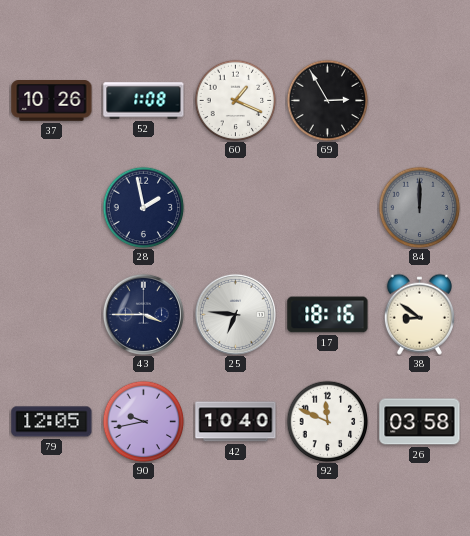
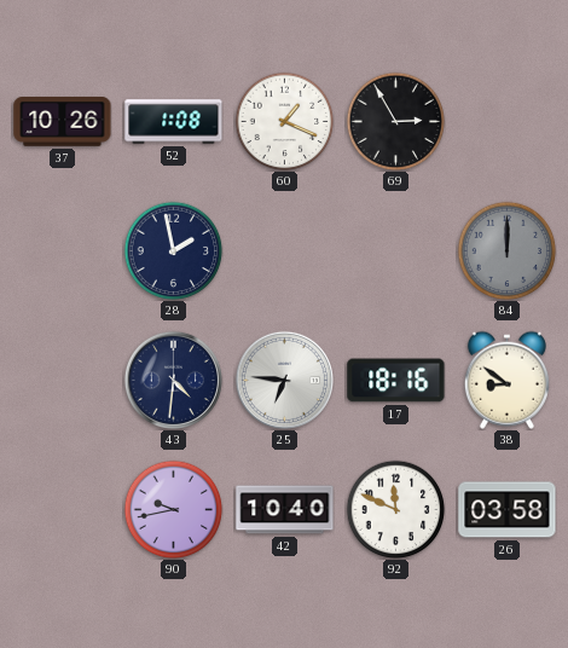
43: 3:45 -> 4:31
79: 12:05 -> none
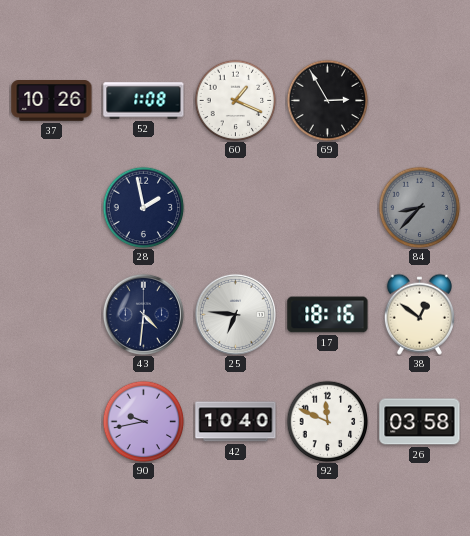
84: 12:00 -> 8:37
38: 8:51 -> 12:51
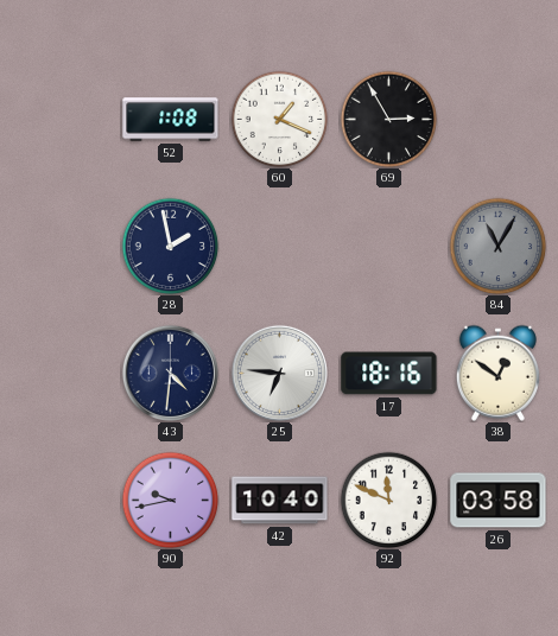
37: 10:26 -> none
84: 8:37 -> 11:05
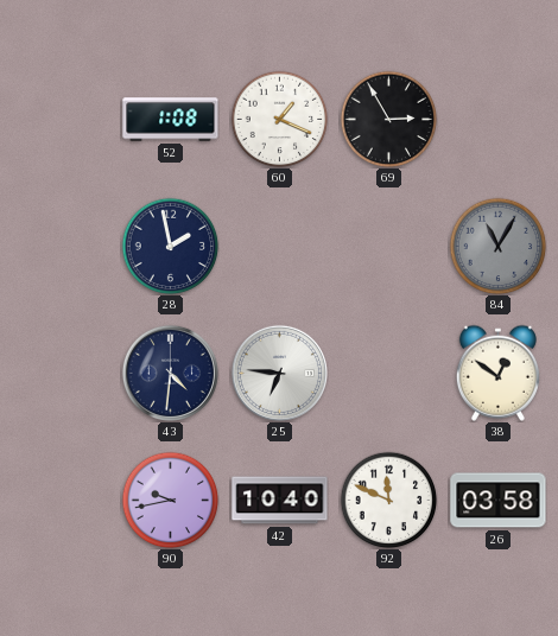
17: 18:16 -> none
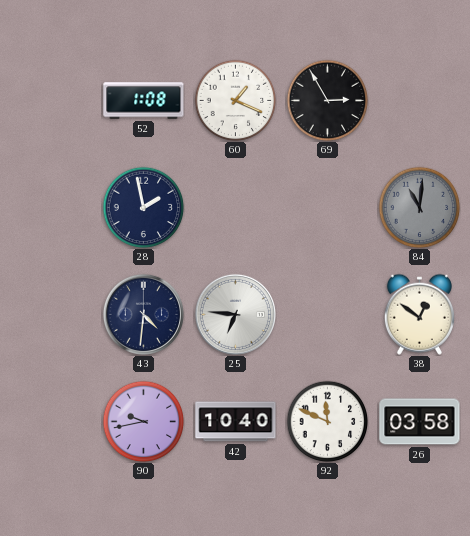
84: 11:05 -> 11:01
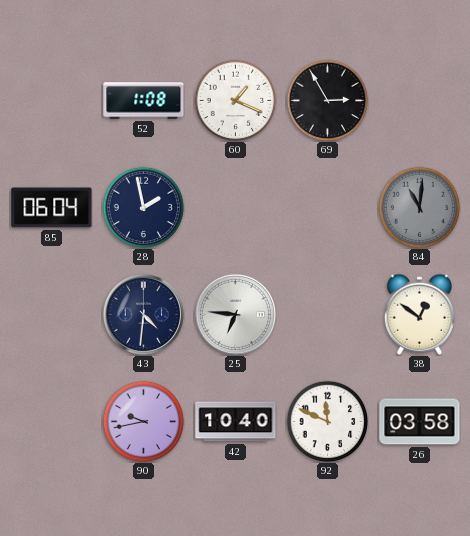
85: none -> 06:04
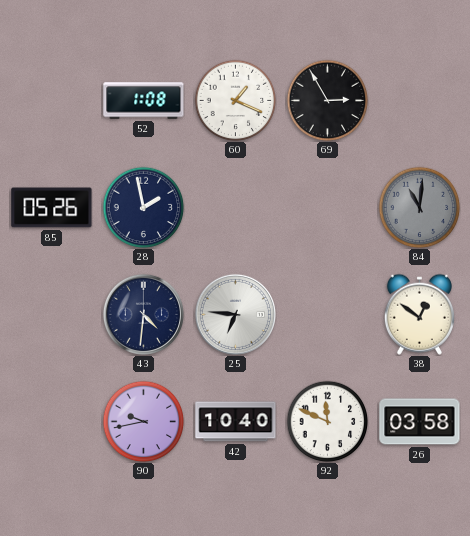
85: 06:04 -> 05:26
